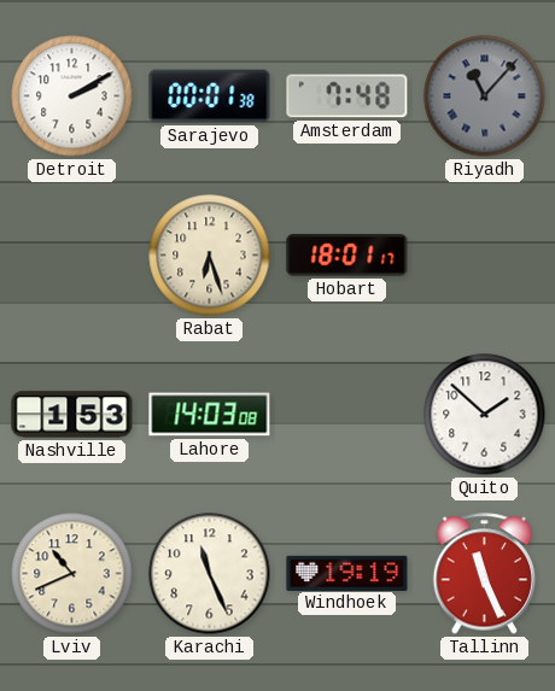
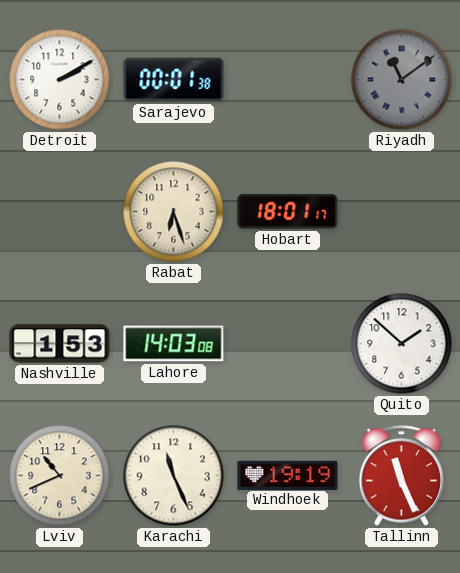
Amsterdam: 7:48 -> none
Riyadh: 11:07 -> 11:09
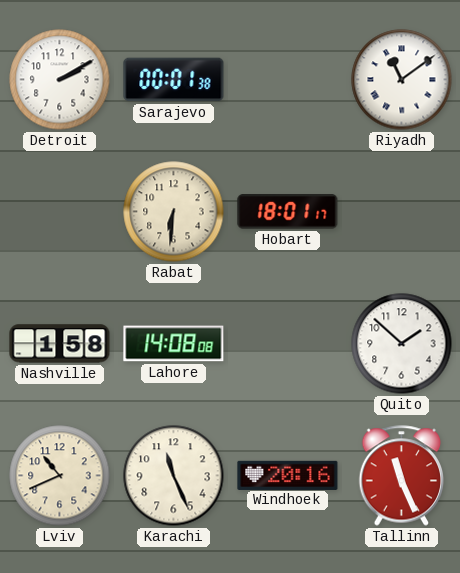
Riyadh dial: grey -> white
Rabat: 6:27 -> 6:31
Nashville: 1:53 -> 1:58
Lahore: 14:03 -> 14:08
Windhoek: 19:19 -> 20:16
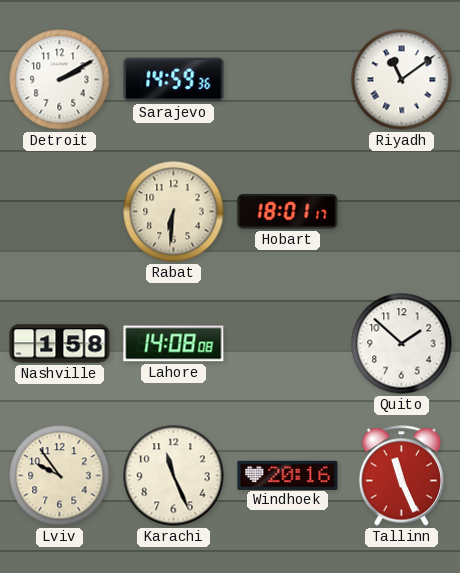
Sarajevo: 00:01 -> 14:59
Lviv: 10:41 -> 9:54
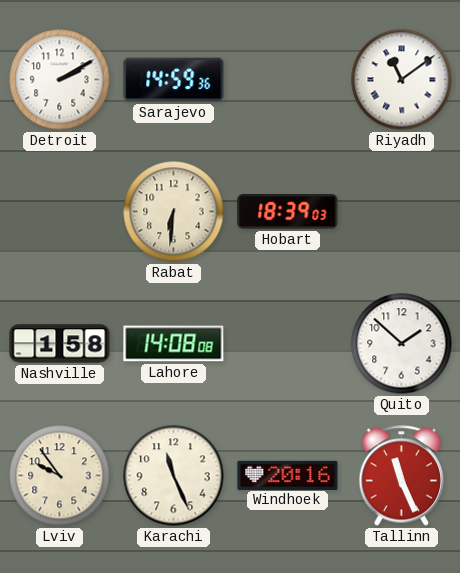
Hobart: 18:01 -> 18:39
